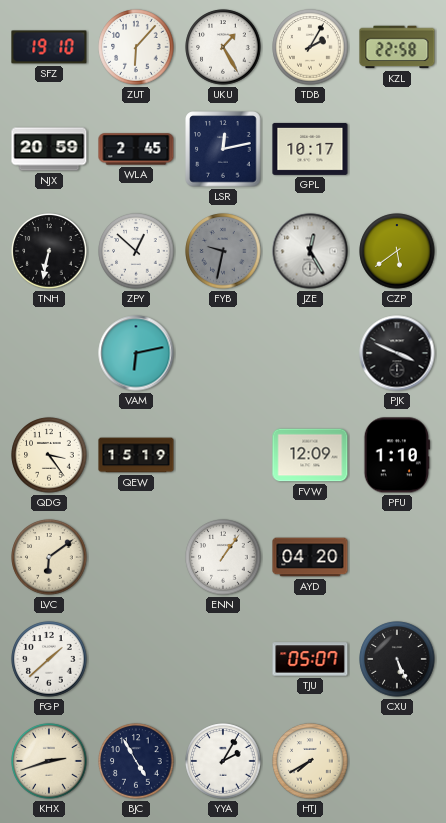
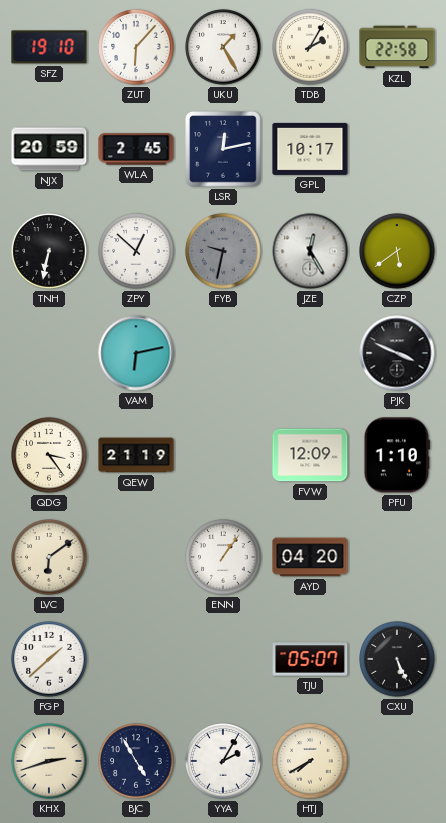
QEW: 15:19 -> 21:19
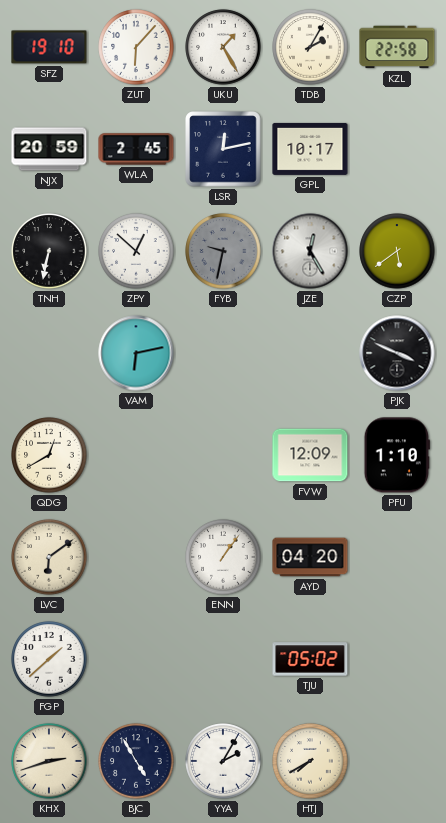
QDG: 3:24 -> 12:40
QEW: 21:19 -> none
TJU: 05:07 -> 05:02
CXU: 5:26 -> none
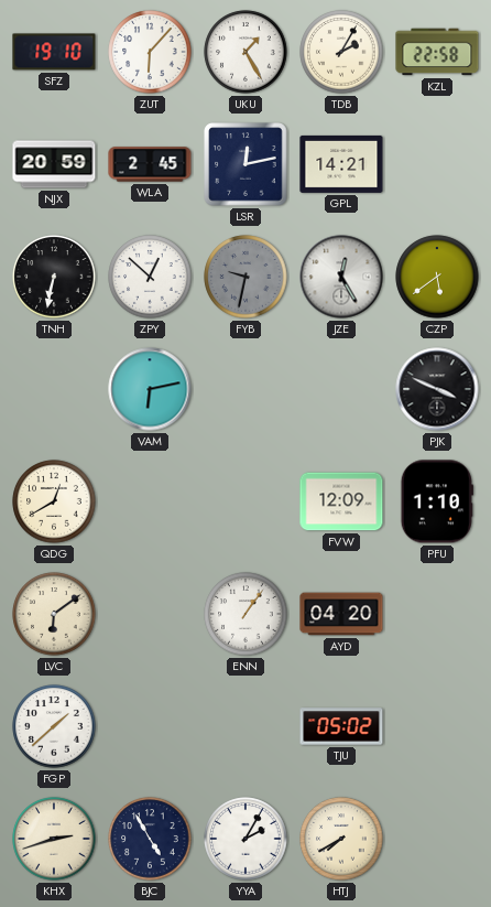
GPL: 10:17 -> 14:21
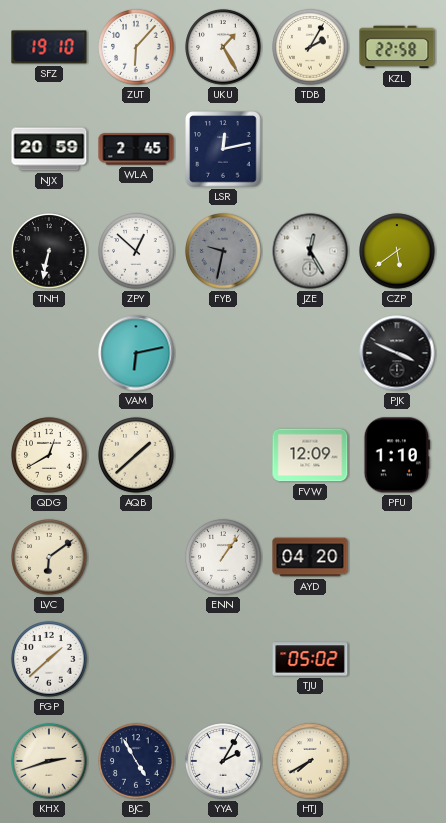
GPL: 14:21 -> none
AQB: none -> 1:38
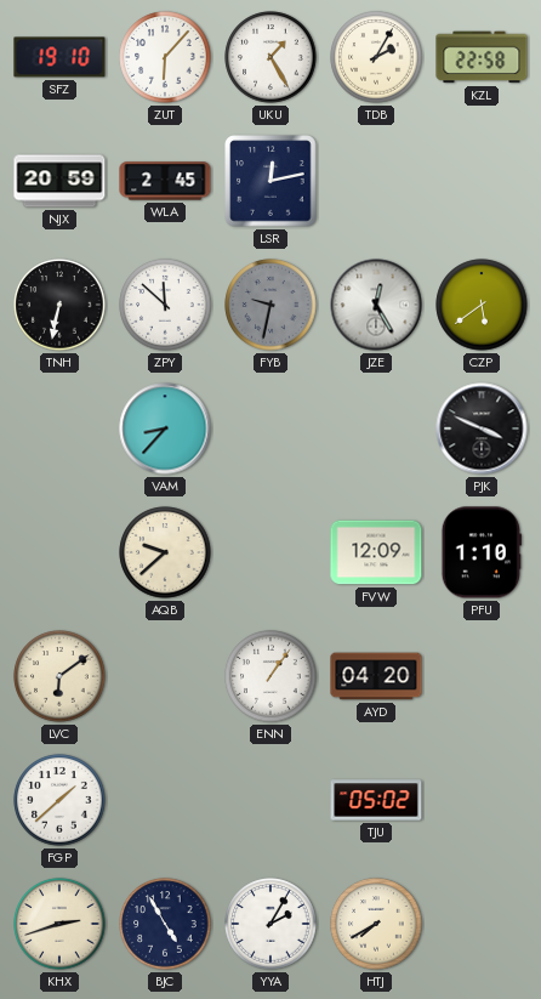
ZPY: 12:52 -> 11:52
VAM: 6:13 -> 8:37
QDG: 12:40 -> none
AQB: 1:38 -> 9:38
